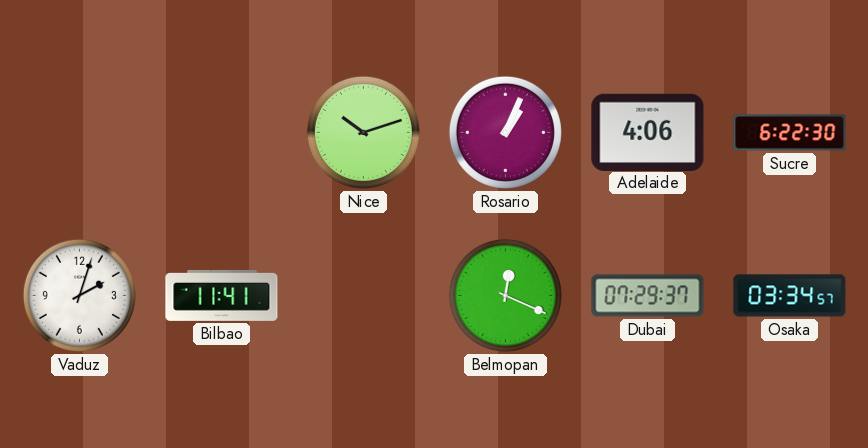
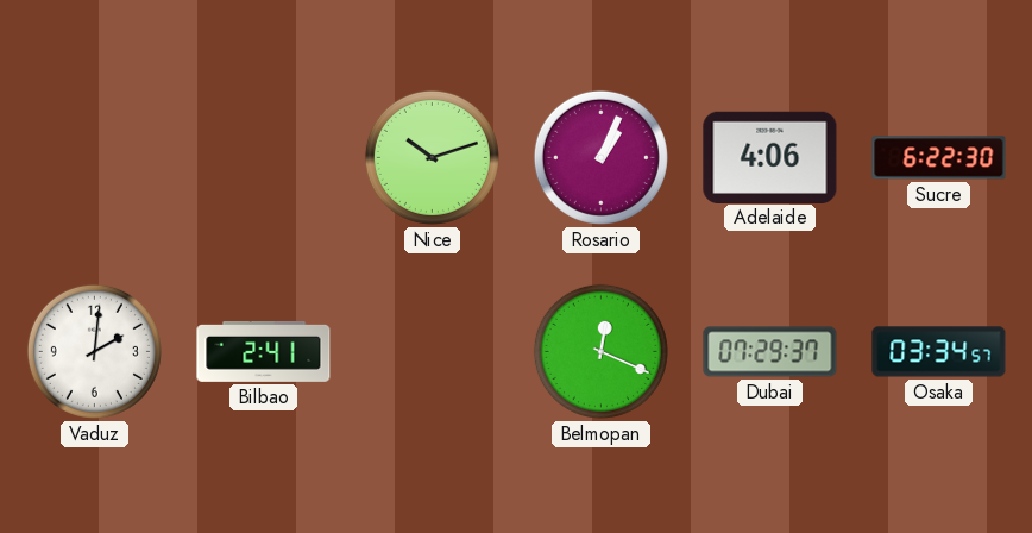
Vaduz: 2:03 -> 2:01
Bilbao: 11:41 -> 2:41
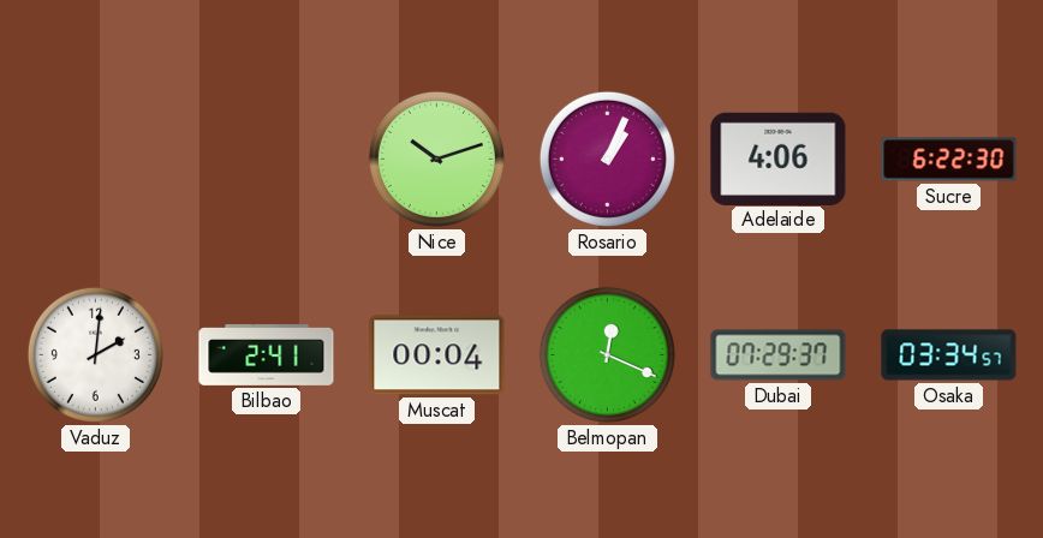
Muscat: none -> 00:04
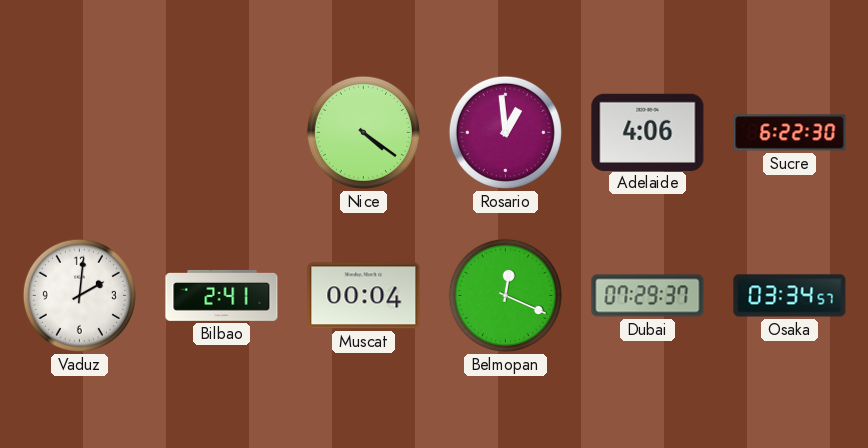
Nice: 10:12 -> 4:21
Rosario: 1:04 -> 12:59
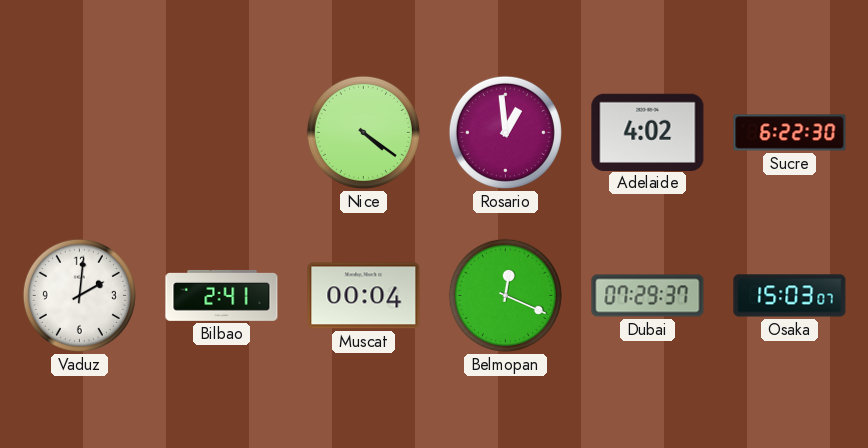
Adelaide: 4:06 -> 4:02
Osaka: 03:34 -> 15:03
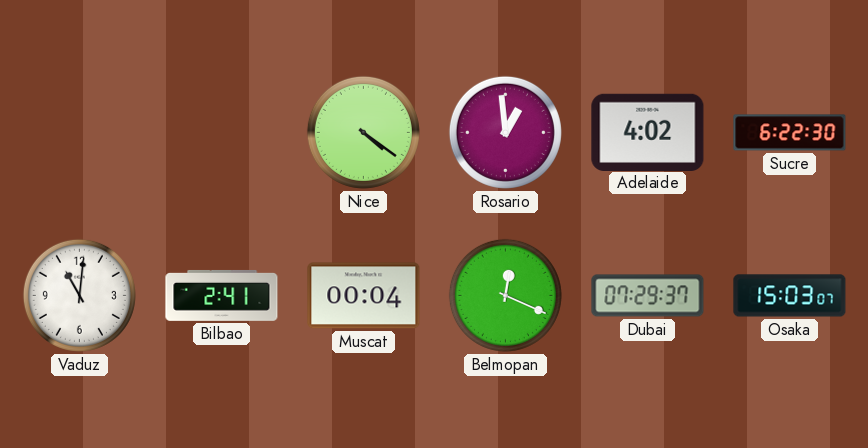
Vaduz: 2:01 -> 11:01
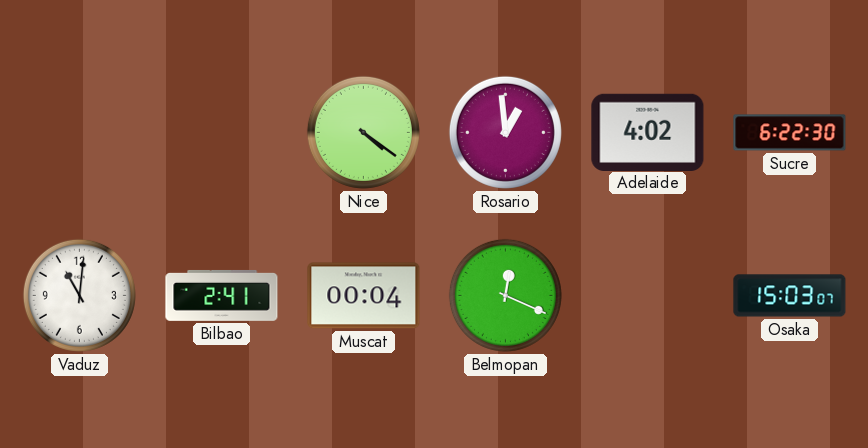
Dubai: 07:29 -> none
